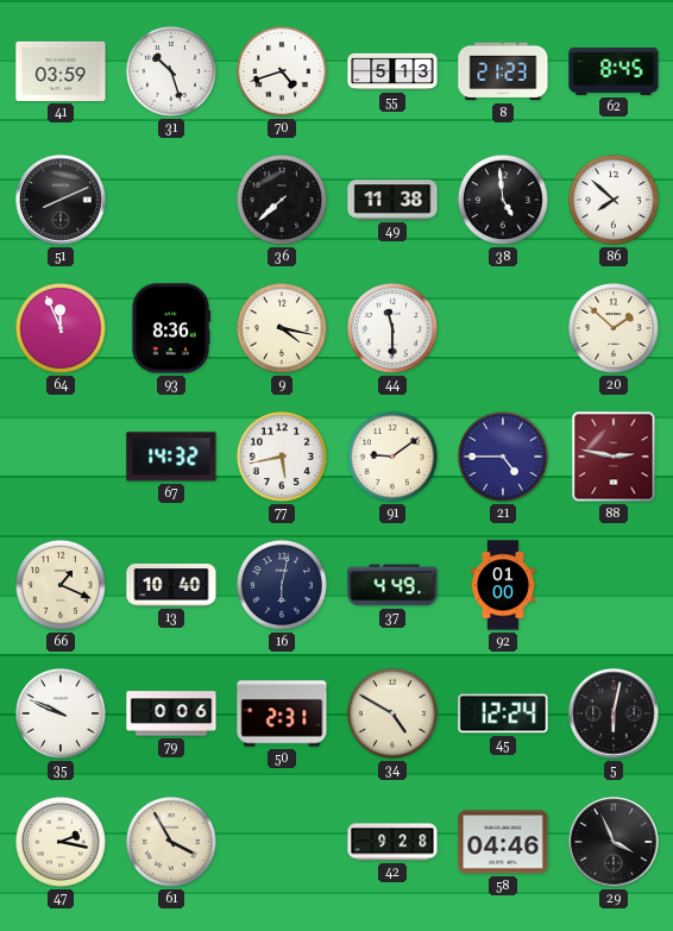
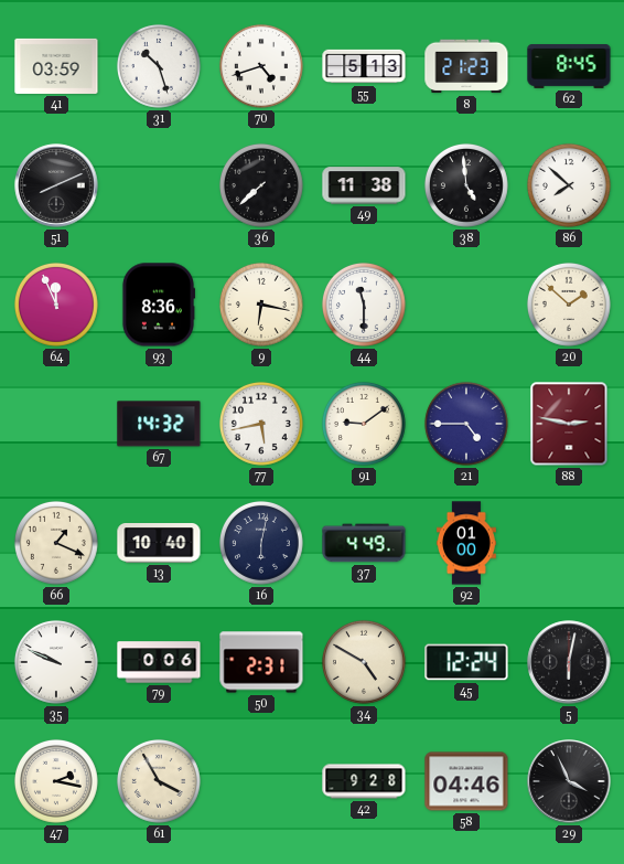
9: 4:17 -> 6:17
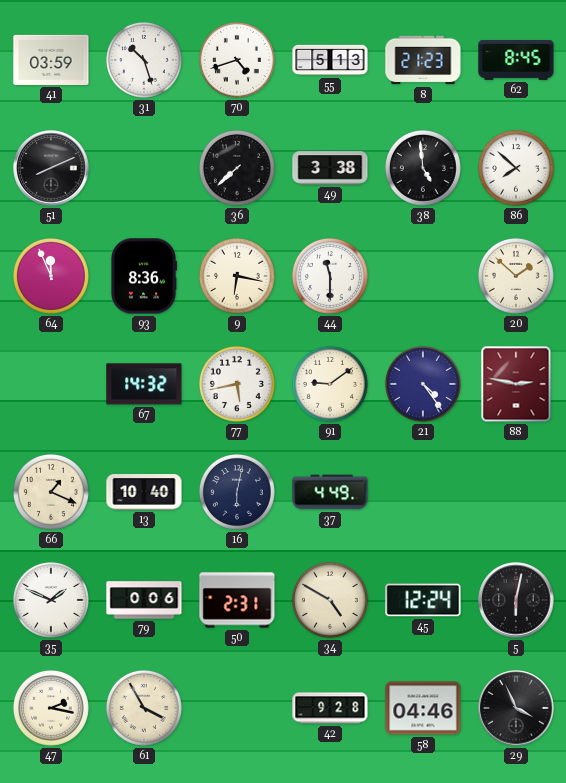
49: 11:38 -> 3:38
21: 4:45 -> 4:24
92: 01:00 -> none
35: 9:49 -> 1:49
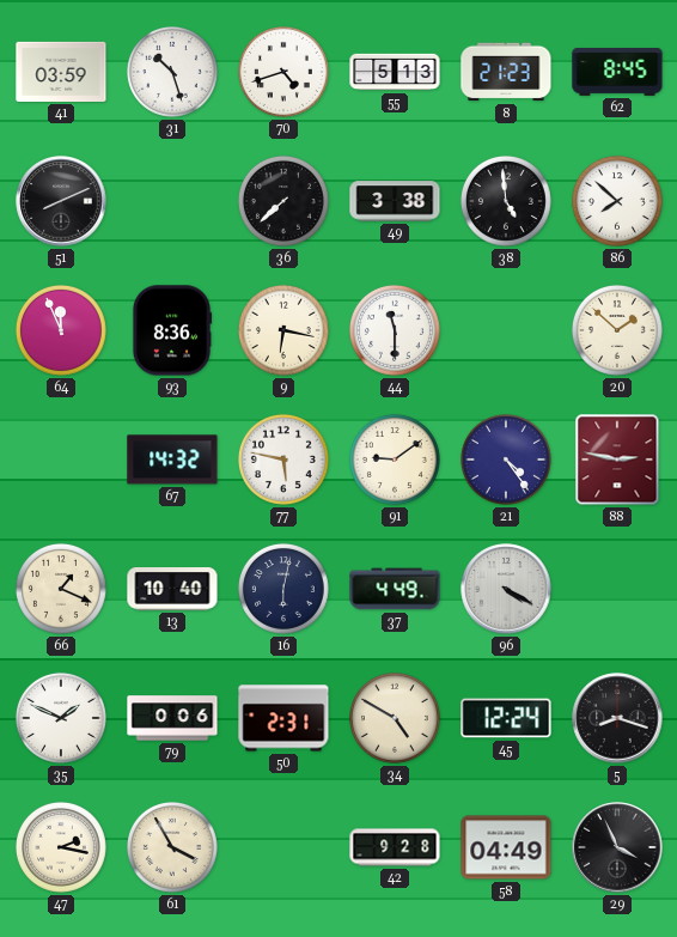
77: 5:43 -> 5:47
96: none -> 4:20
5: 6:02 -> 8:18
58: 04:46 -> 04:49
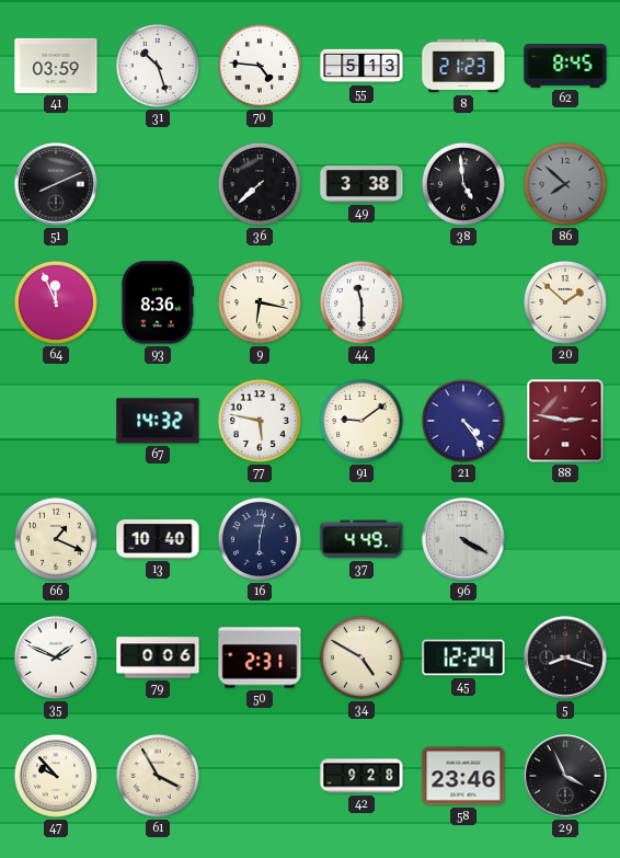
70: 4:42 -> 4:46
86 dial: white -> grey
47: 2:17 -> 9:53
58: 04:49 -> 23:46
